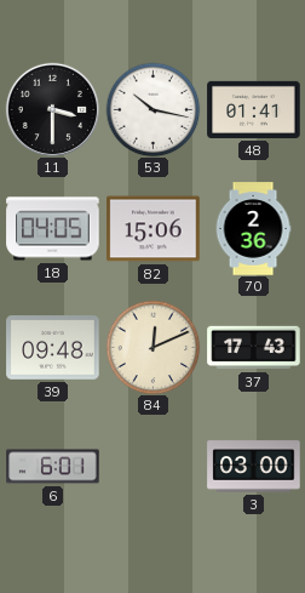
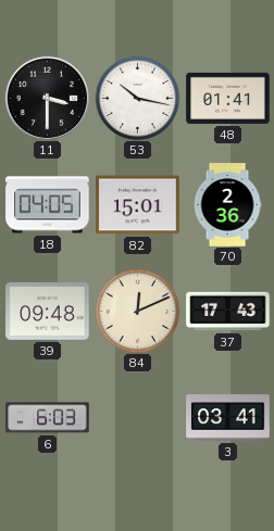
82: 15:06 -> 15:01
6: 6:01 -> 6:03
3: 03:00 -> 03:41
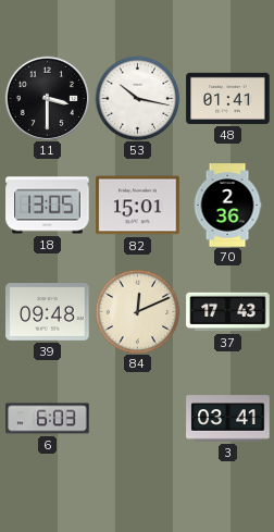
18: 04:05 -> 13:05
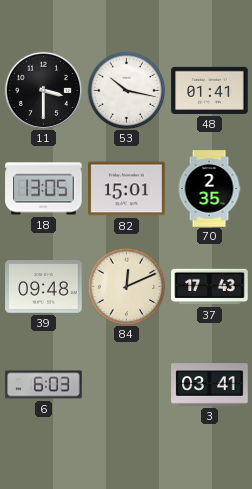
70: 2:36 -> 2:35
